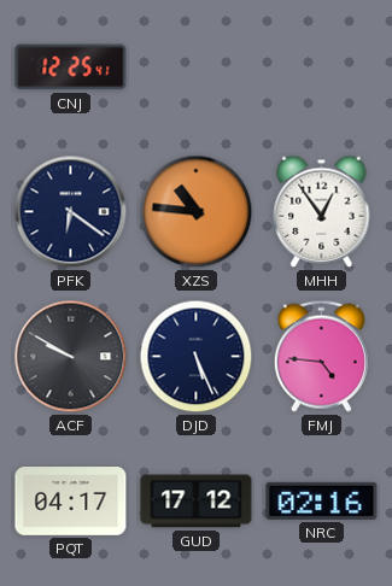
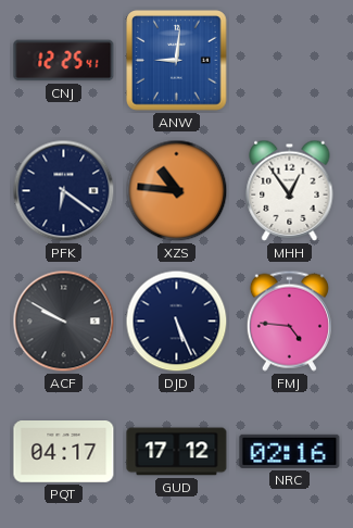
ANW: none -> 9:01
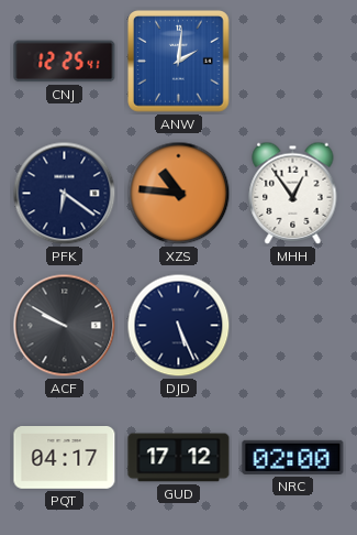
ANW: 9:01 -> 2:01
FMJ: 4:46 -> none
NRC: 02:16 -> 02:00
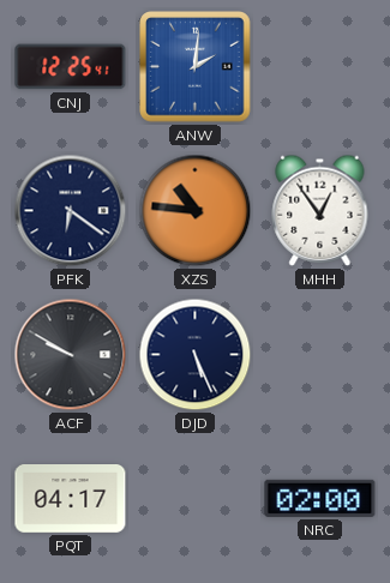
GUD: 17:12 -> none
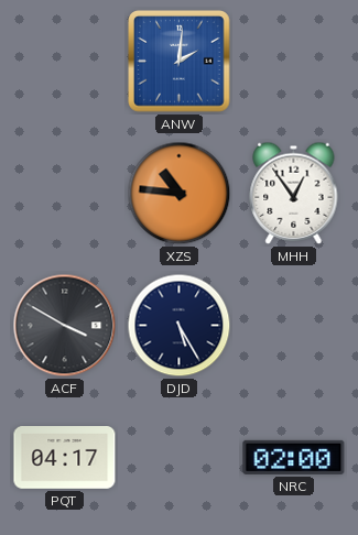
CNJ: 12:25 -> none
PFK: 6:21 -> none
ACF: 9:50 -> 3:50
DJD: 5:26 -> 5:25
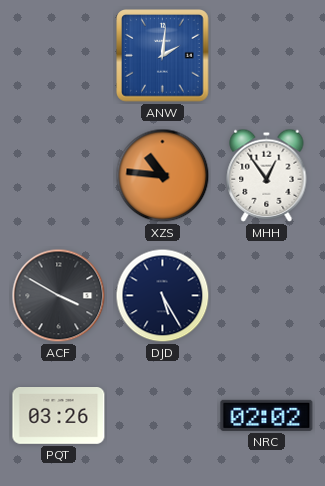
PQT: 04:17 -> 03:26
NRC: 02:00 -> 02:02
